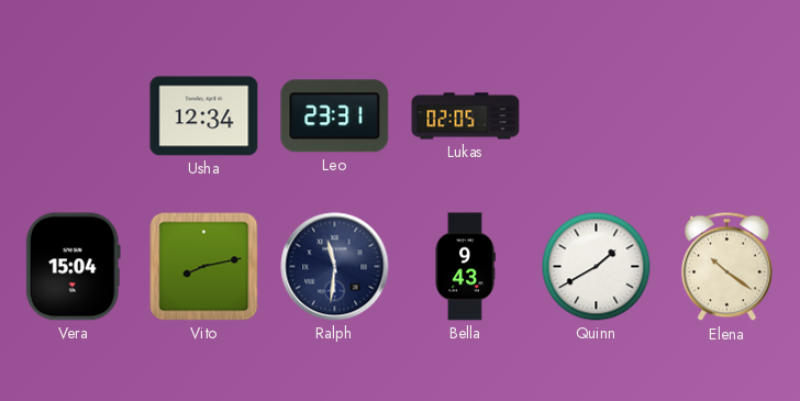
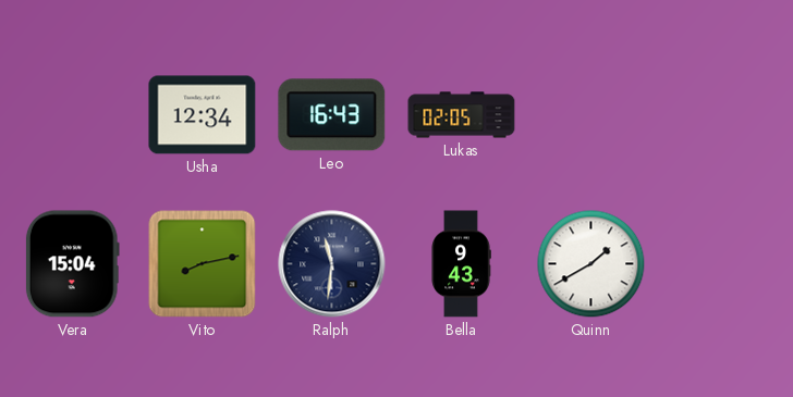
Leo: 23:31 -> 16:43
Elena: 10:21 -> none
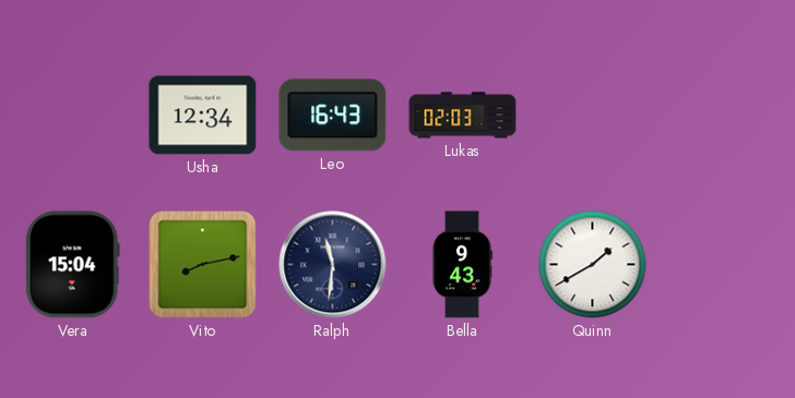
Lukas: 02:05 -> 02:03
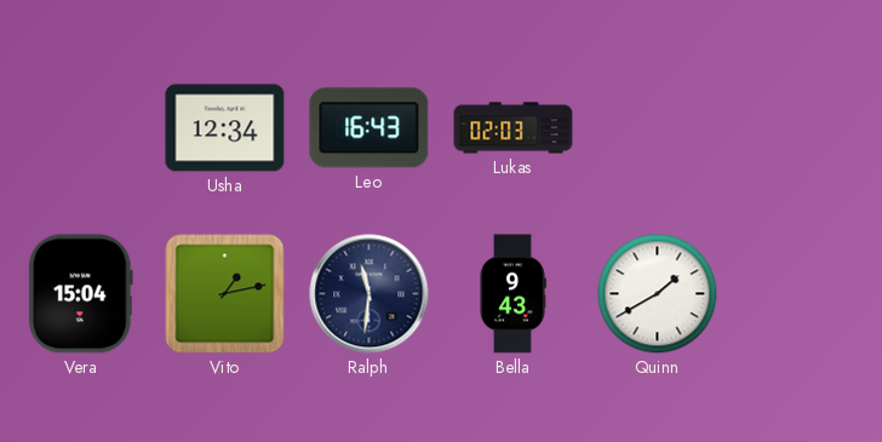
Vito: 8:13 -> 1:13
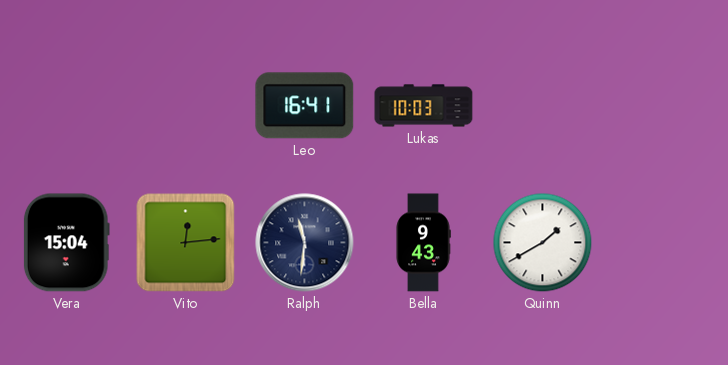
Usha: 12:34 -> none
Leo: 16:43 -> 16:41
Lukas: 02:03 -> 10:03
Vito: 1:13 -> 12:14
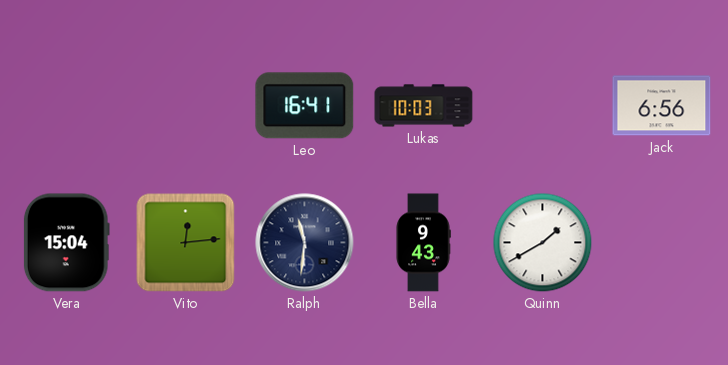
Jack: none -> 6:56
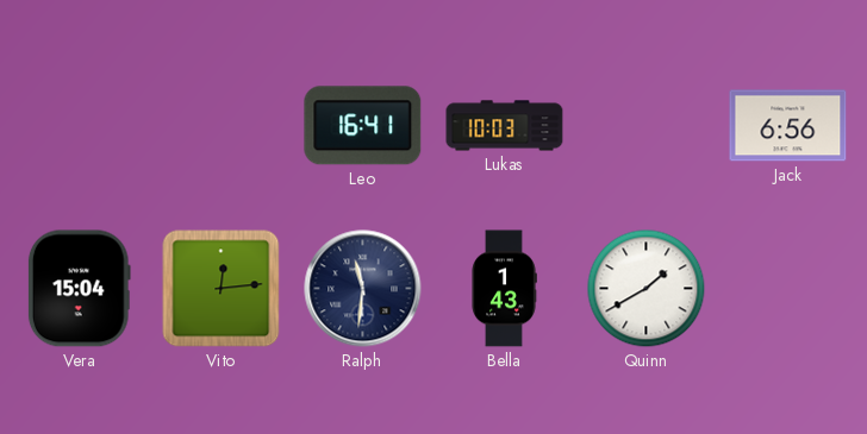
Bella: 9:43 -> 1:43
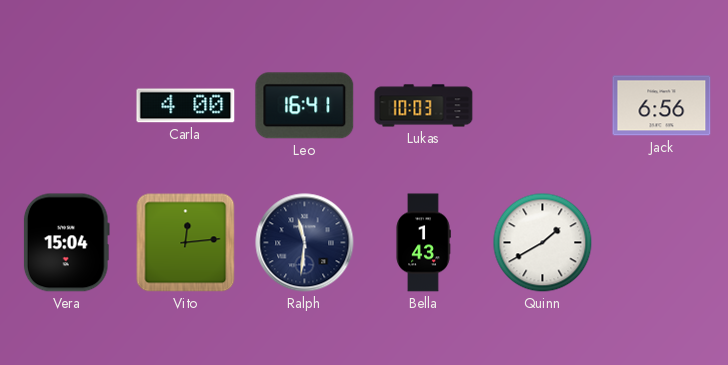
Carla: none -> 4:00
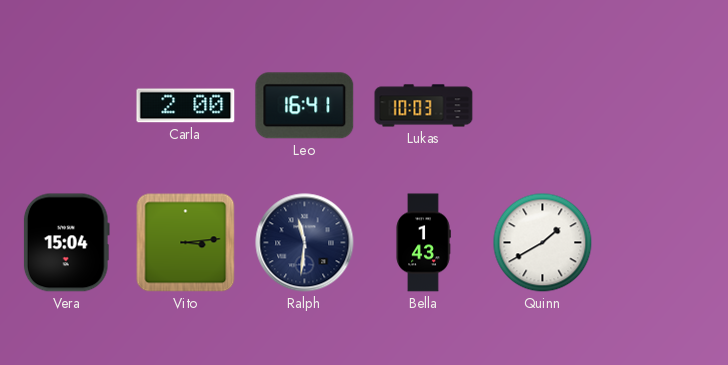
Carla: 4:00 -> 2:00
Jack: 6:56 -> none
Vito: 12:14 -> 3:14
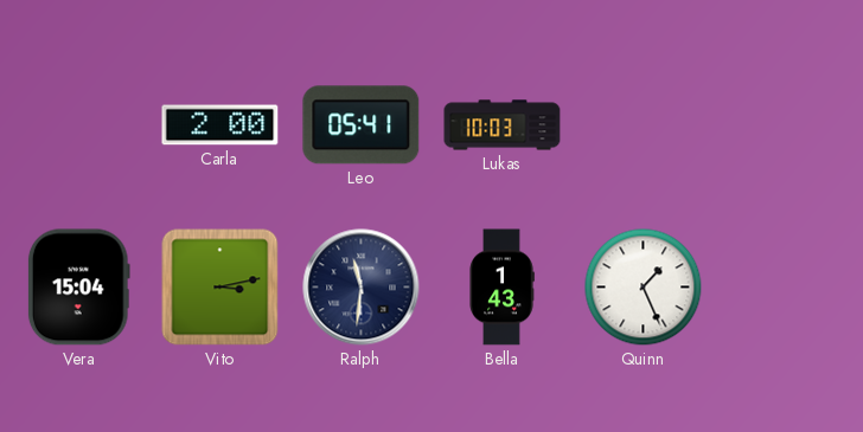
Leo: 16:41 -> 05:41
Vito: 3:14 -> 3:13
Quinn: 1:40 -> 1:26
